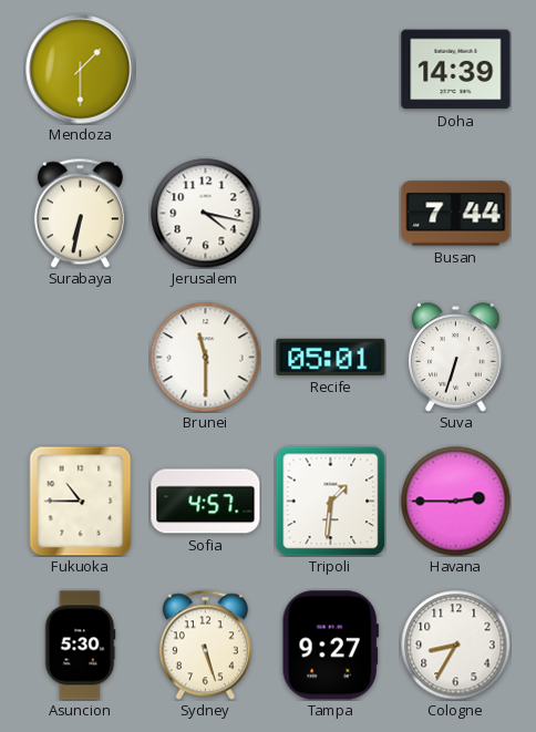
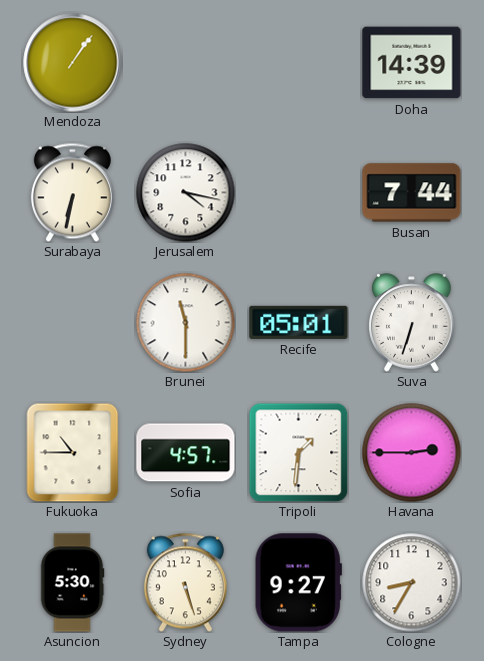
Mendoza: 1:30 -> 1:06
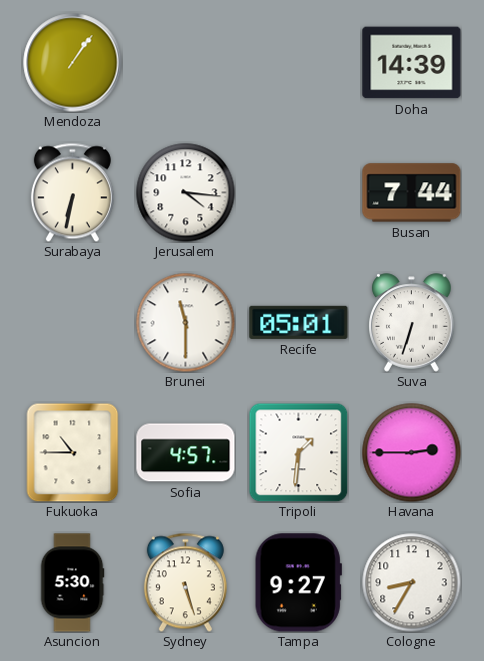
Jerusalem: 4:17 -> 4:16
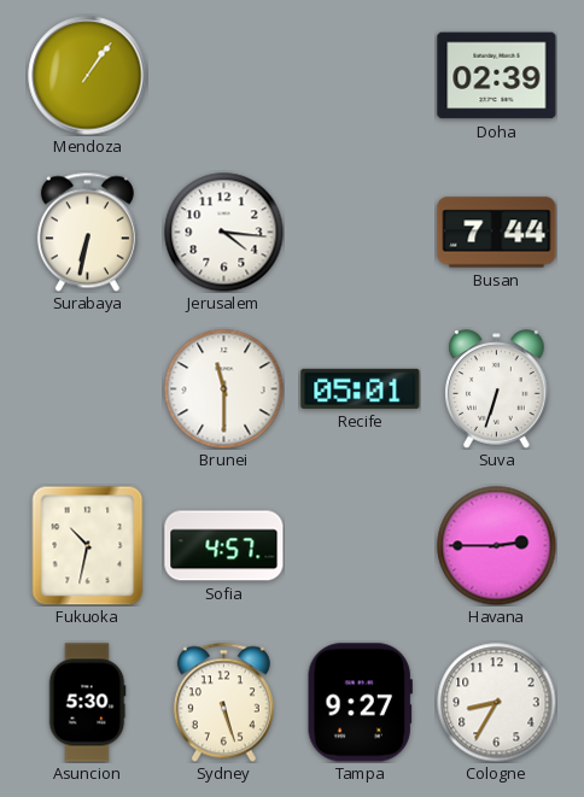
Doha: 14:39 -> 02:39
Fukuoka: 10:45 -> 10:32
Tripoli: 1:31 -> none
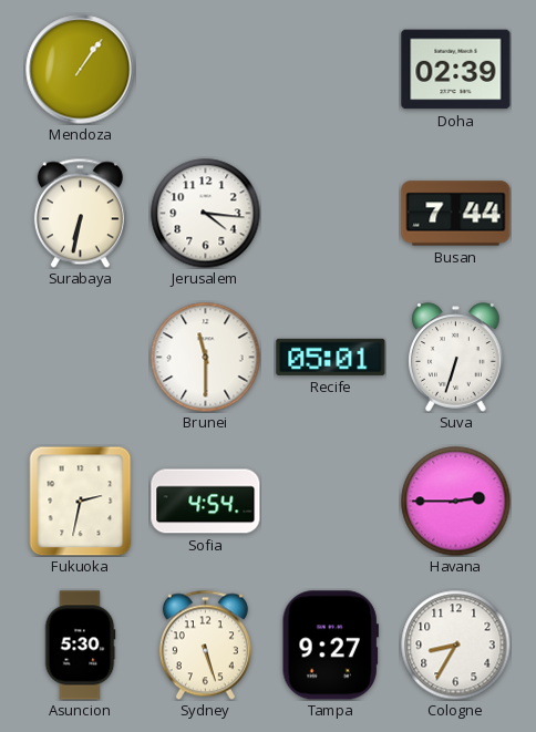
Fukuoka: 10:32 -> 2:32
Sofia: 4:57 -> 4:54
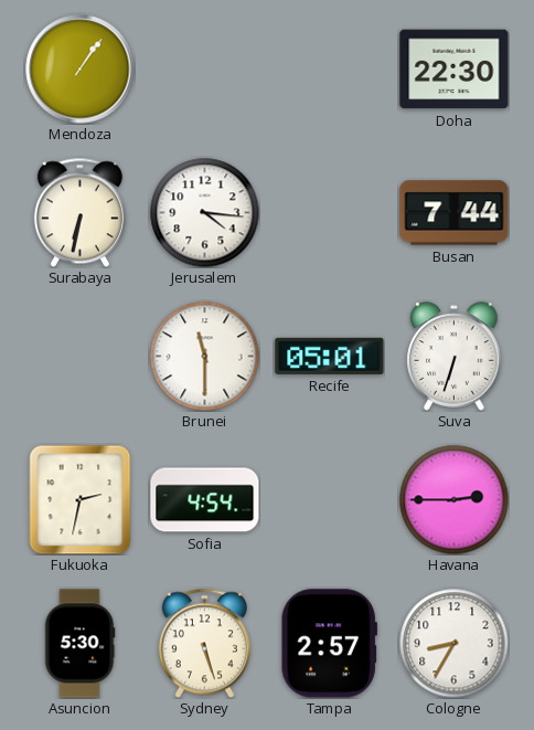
Doha: 02:39 -> 22:30
Tampa: 9:27 -> 2:57
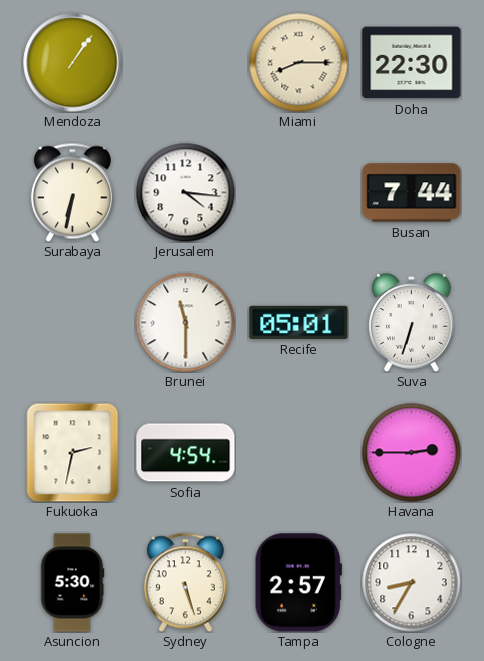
Miami: none -> 8:15
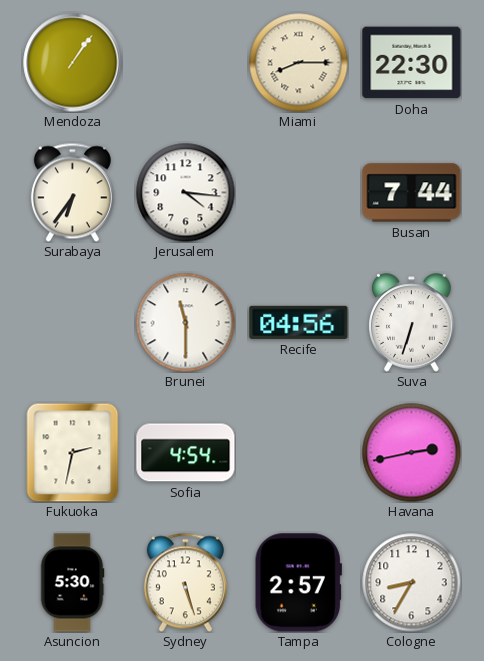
Surabaya: 6:32 -> 6:36
Recife: 05:01 -> 04:56
Havana: 2:45 -> 2:43
